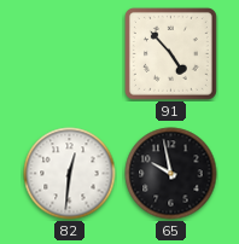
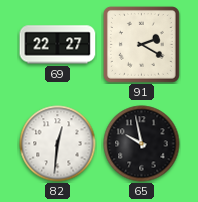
69: none -> 22:27
91: 4:53 -> 2:20
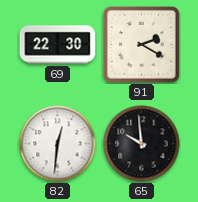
69: 22:27 -> 22:30
65: 9:58 -> 9:59
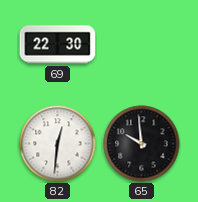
91: 2:20 -> none
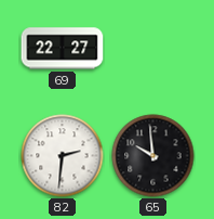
69: 22:30 -> 22:27
82: 12:31 -> 2:31
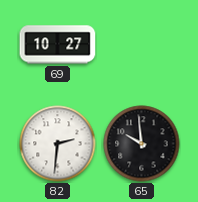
69: 22:27 -> 10:27
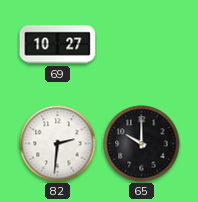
65: 9:59 -> 10:00
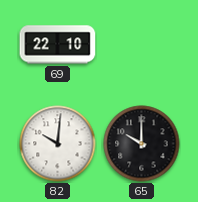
69: 10:27 -> 22:10
82: 2:31 -> 10:01
